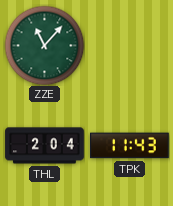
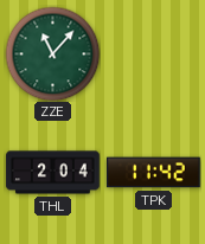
TPK: 11:43 -> 11:42
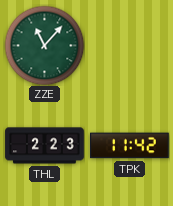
THL: 2:04 -> 2:23
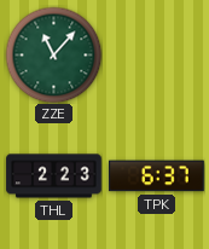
TPK: 11:42 -> 6:37
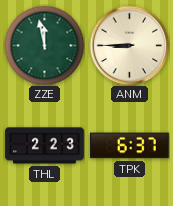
ZZE: 11:07 -> 11:58
ANM: none -> 8:45
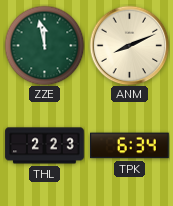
ANM: 8:45 -> 8:11
TPK: 6:37 -> 6:34
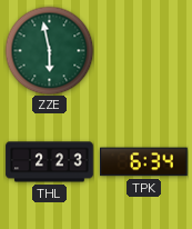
ZZE: 11:58 -> 5:58
ANM: 8:11 -> none
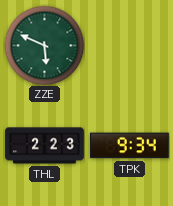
ZZE: 5:58 -> 5:49
TPK: 6:34 -> 9:34
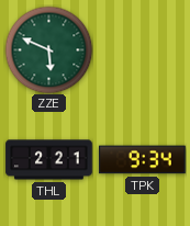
THL: 2:23 -> 2:21
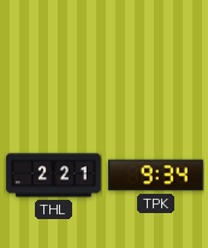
ZZE: 5:49 -> none
